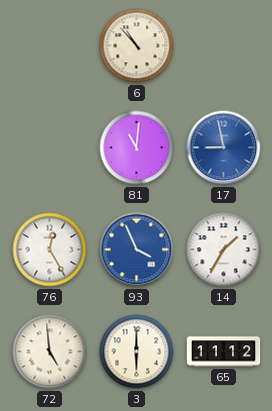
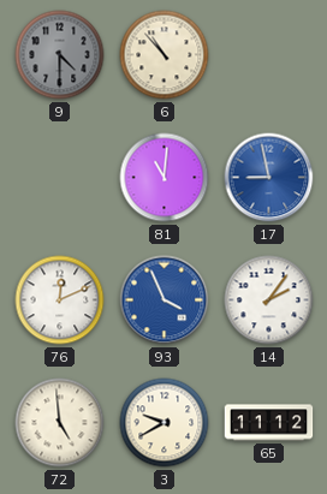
9: none -> 4:30
76: 12:25 -> 12:11
14: 1:35 -> 2:06
3: 6:00 -> 9:40
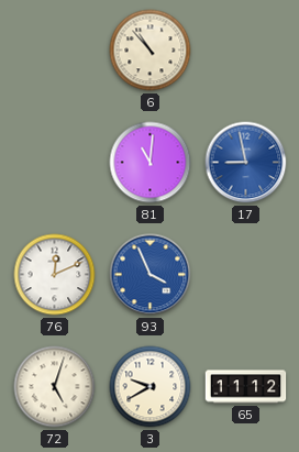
9: 4:30 -> none
14: 2:06 -> none
72: 4:59 -> 5:03
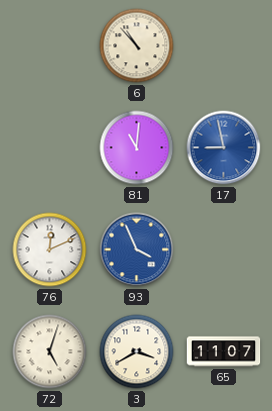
3: 9:40 -> 3:40
65: 11:12 -> 11:07
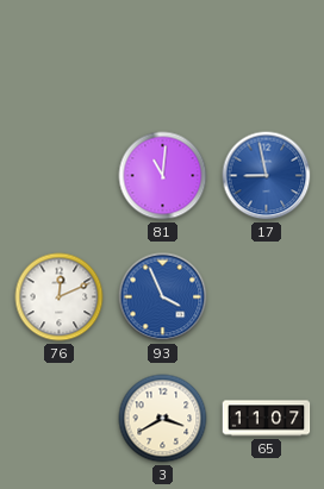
6: 10:53 -> none
72: 5:03 -> none
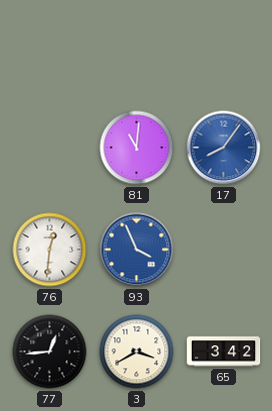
17: 8:58 -> 8:06
76: 12:11 -> 12:31
77: none -> 12:44
65: 11:07 -> 3:42
